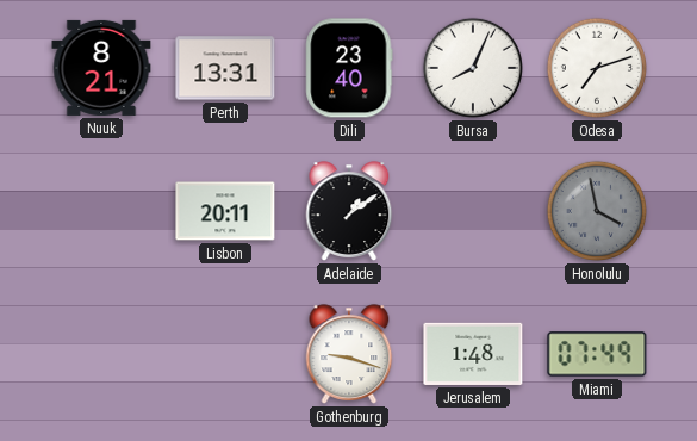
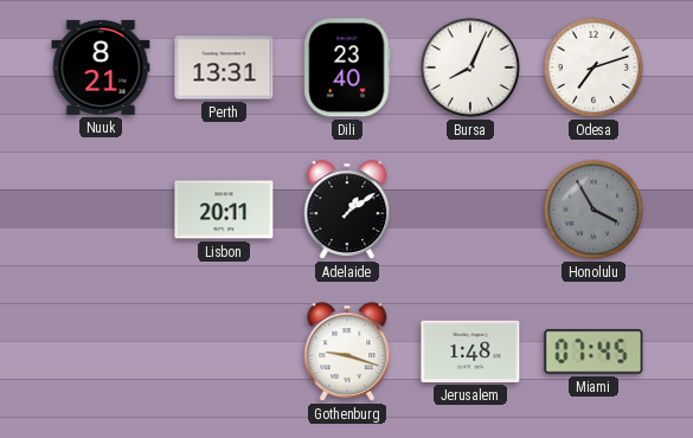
Honolulu: 3:58 -> 3:55
Miami: 07:49 -> 07:45
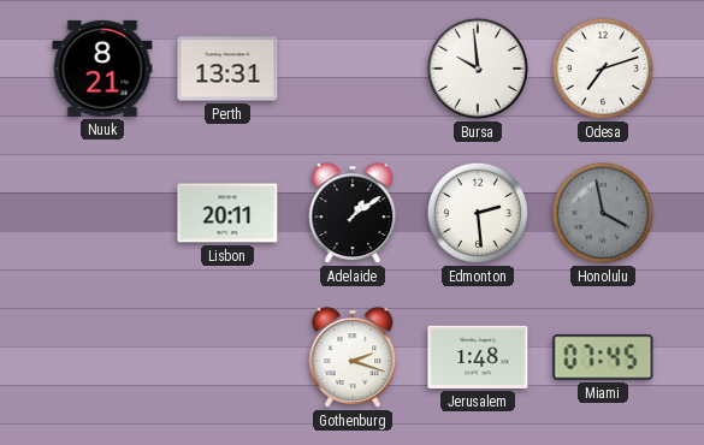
Dili: 23:40 -> none
Bursa: 8:04 -> 9:59
Edmonton: none -> 2:29
Honolulu: 3:55 -> 3:58
Gothenburg: 9:18 -> 2:18
